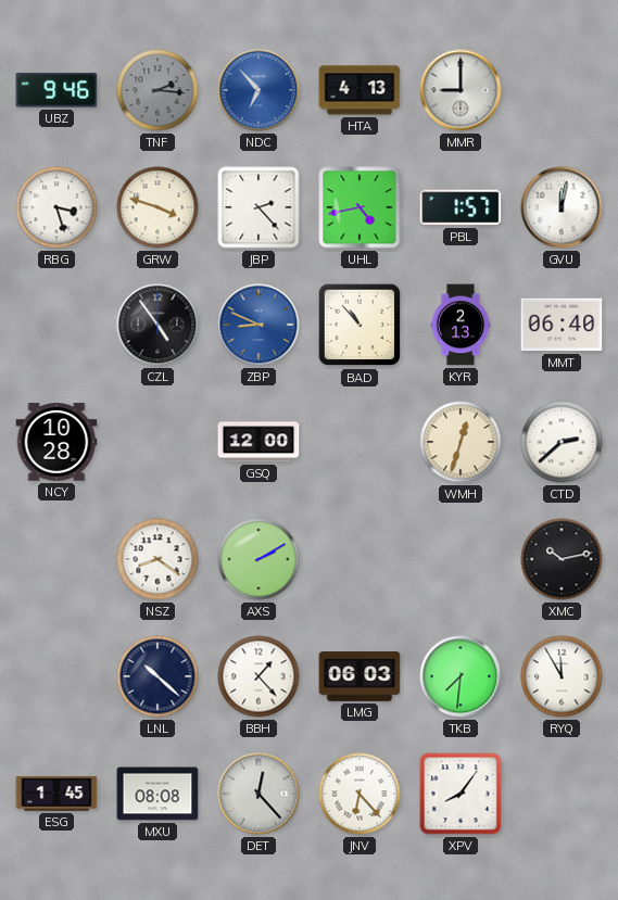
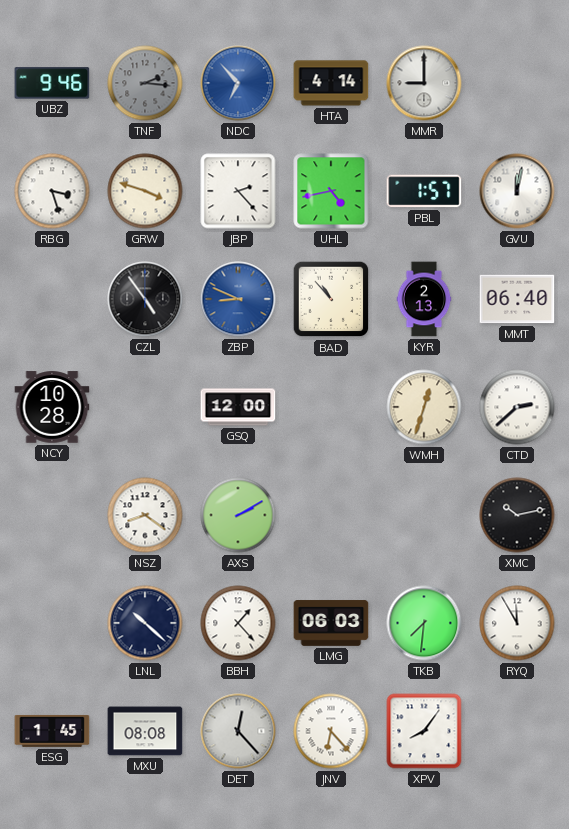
HTA: 4:13 -> 4:14
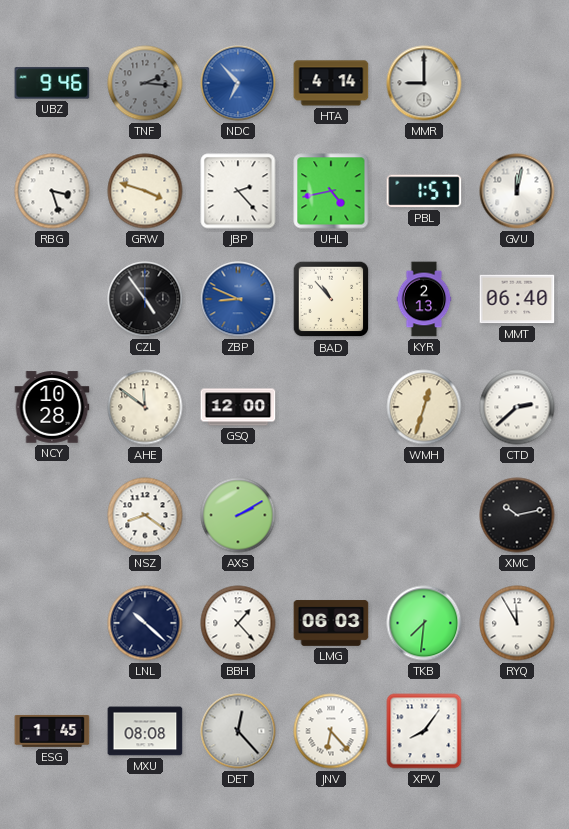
AHE: none -> 11:51
